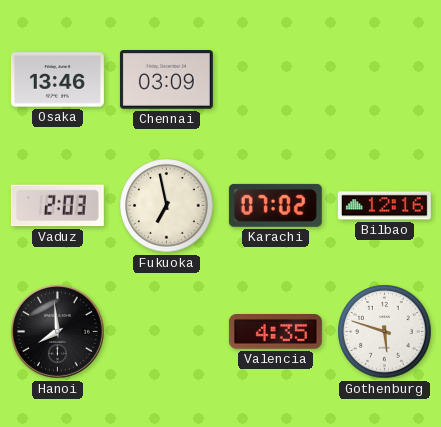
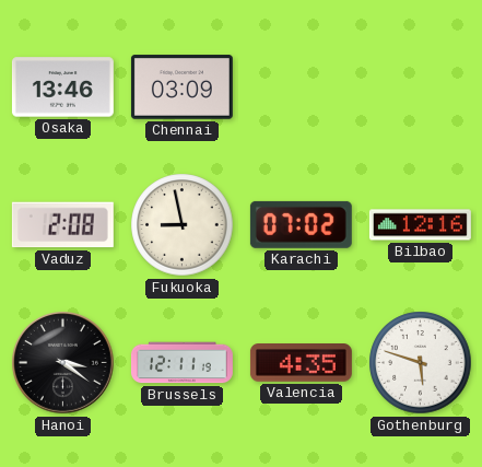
Vaduz: 2:03 -> 2:08
Fukuoka: 6:58 -> 8:58
Hanoi: 7:59 -> 3:21
Brussels: none -> 12:11
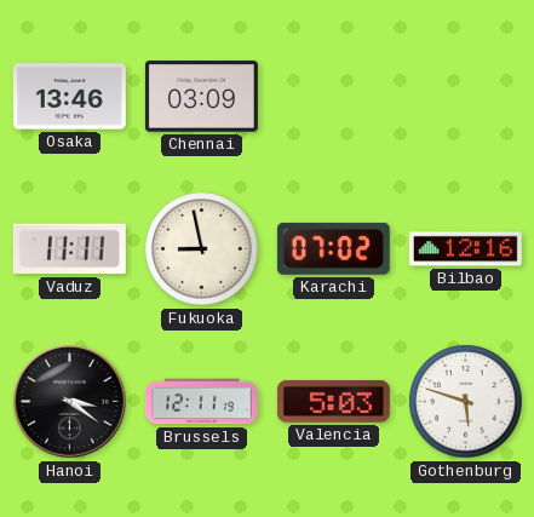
Vaduz: 2:08 -> 11:11
Valencia: 4:35 -> 5:03
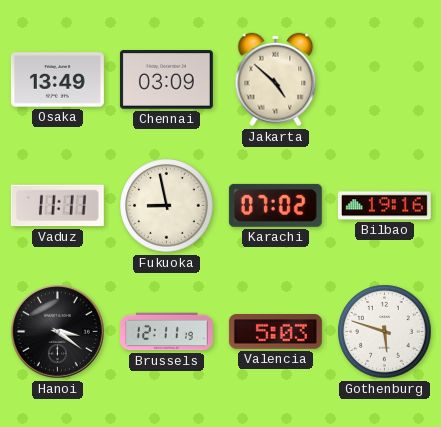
Osaka: 13:46 -> 13:49
Jakarta: none -> 4:52
Bilbao: 12:16 -> 19:16
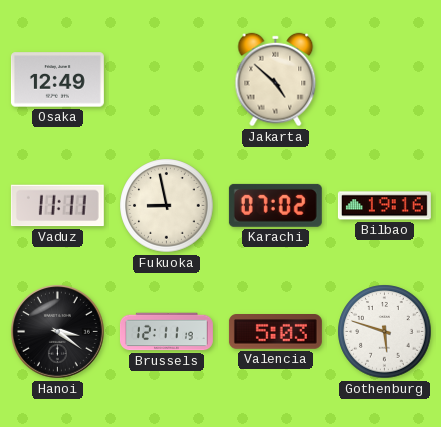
Osaka: 13:49 -> 12:49
Chennai: 03:09 -> none
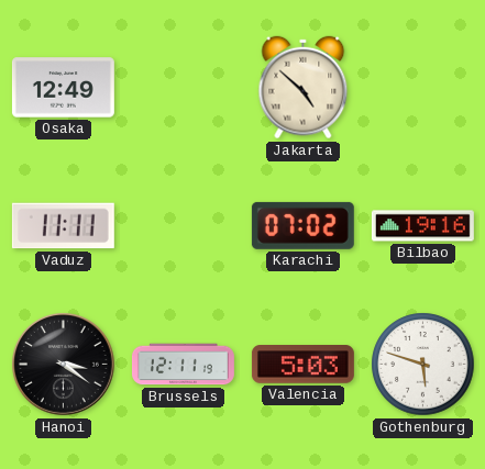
Fukuoka: 8:58 -> none
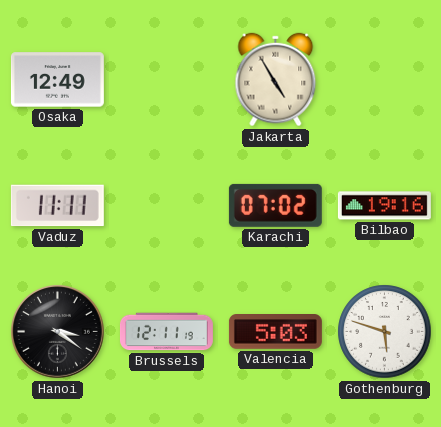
Jakarta: 4:52 -> 4:55
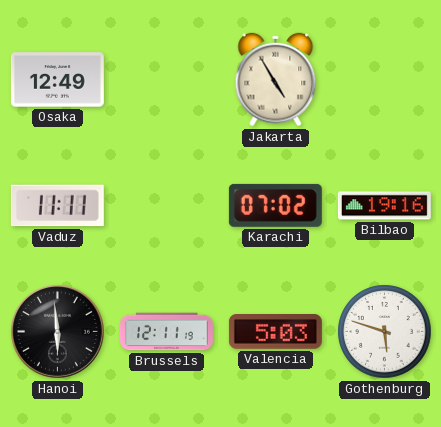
Hanoi: 3:21 -> 5:59
